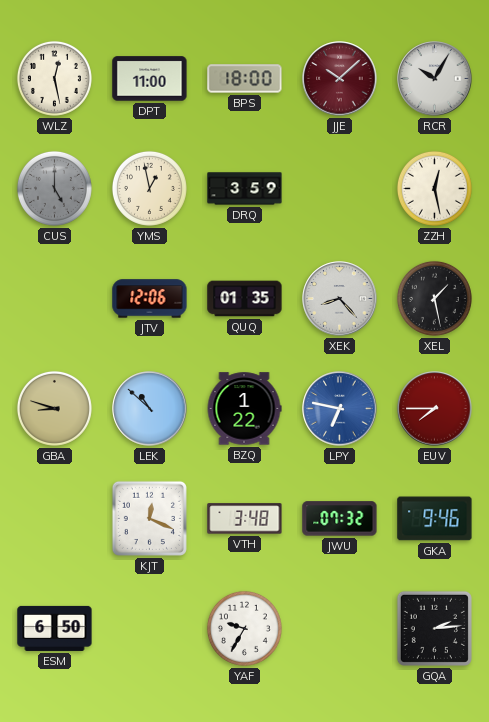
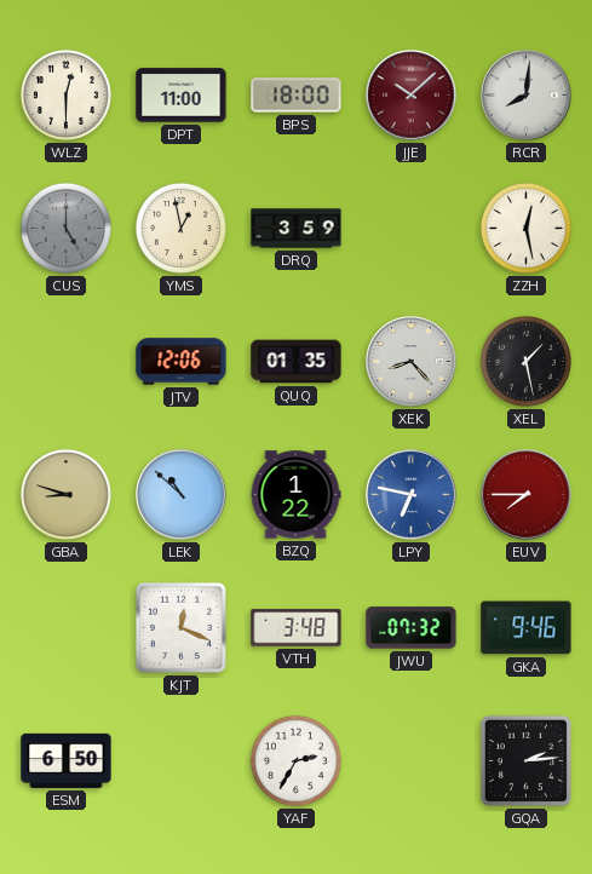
WLZ: 12:28 -> 12:30
RCR: 10:05 -> 8:01
YAF: 9:35 -> 2:35
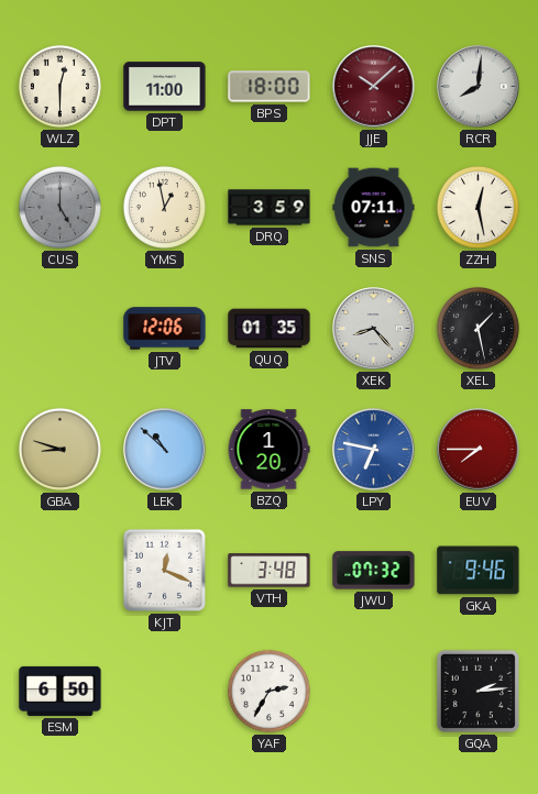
SNS: none -> 07:11
BZQ: 1:22 -> 1:20
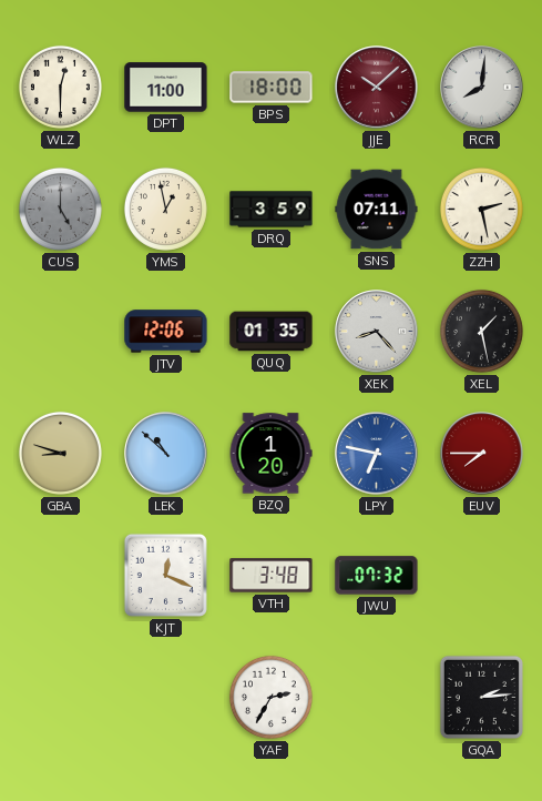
ZZH: 12:28 -> 2:28
GKA: 9:46 -> none
ESM: 6:50 -> none
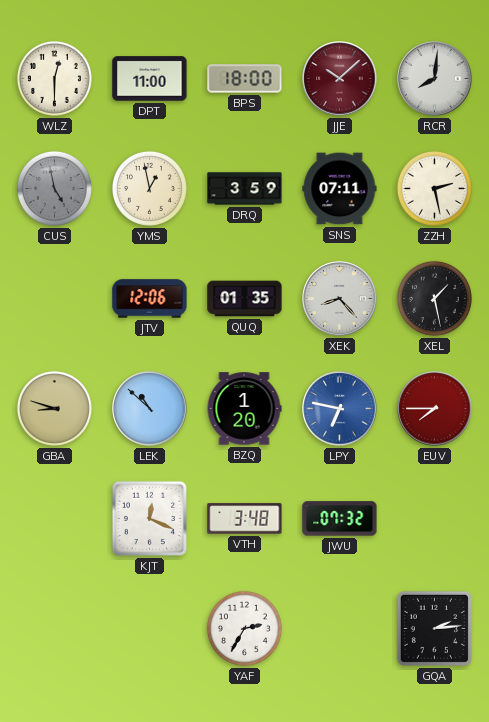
CUS: 5:00 -> 4:58
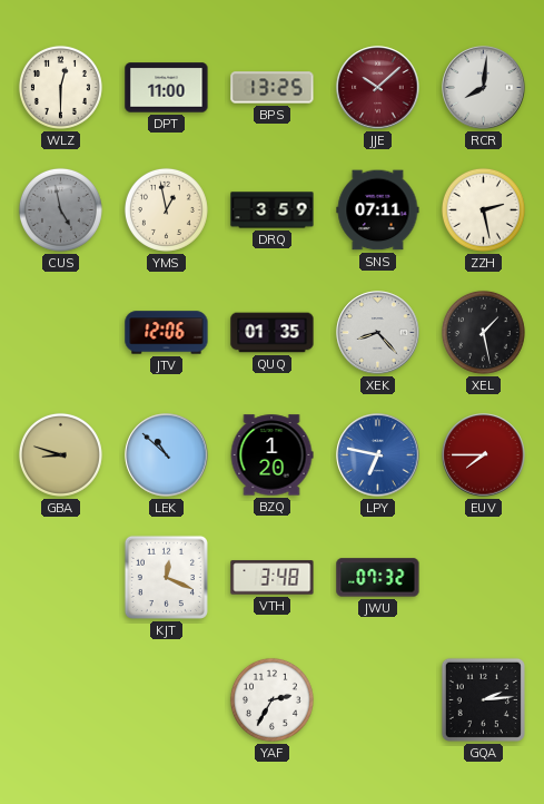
BPS: 18:00 -> 13:25
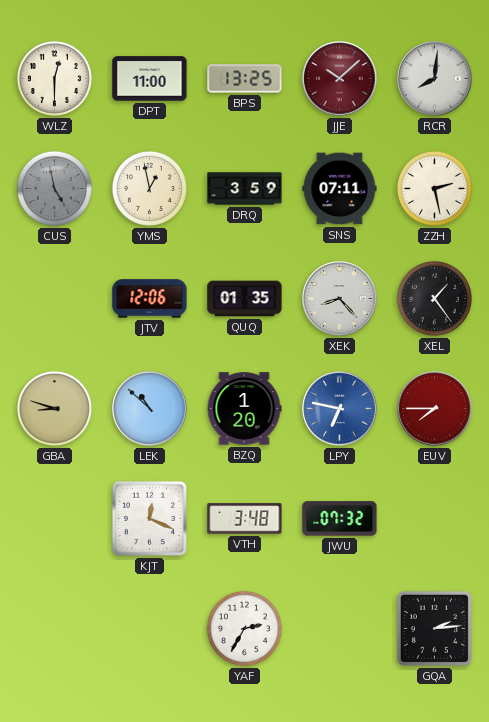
XEL: 1:28 -> 1:24
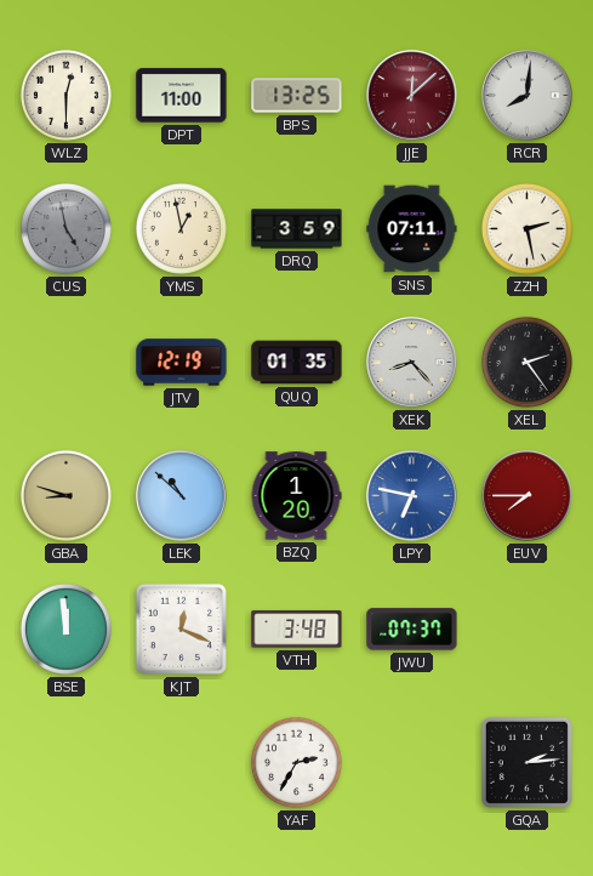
JJE: 10:08 -> 12:08
JTV: 12:06 -> 12:19
XEL: 1:24 -> 2:24
BSE: none -> 11:59
JWU: 07:32 -> 07:37
